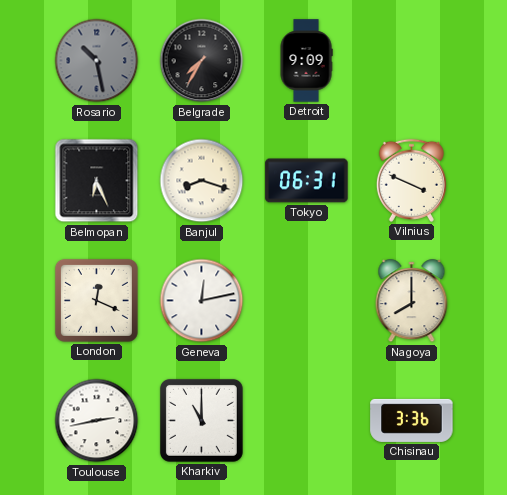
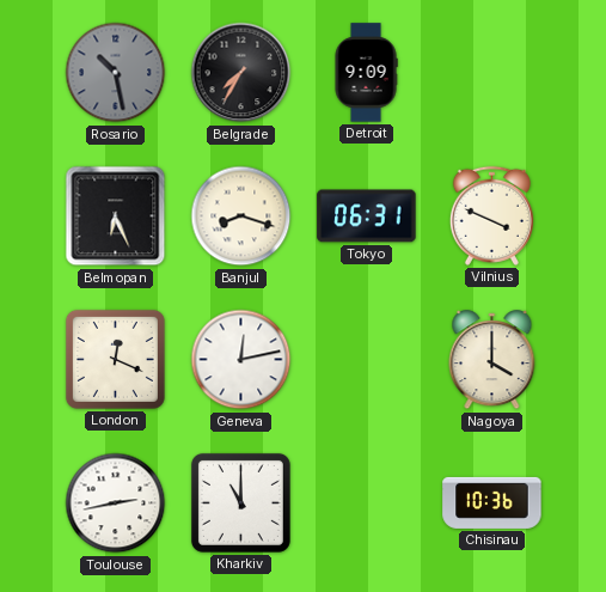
Nagoya: 8:00 -> 4:00
Chisinau: 3:36 -> 10:36
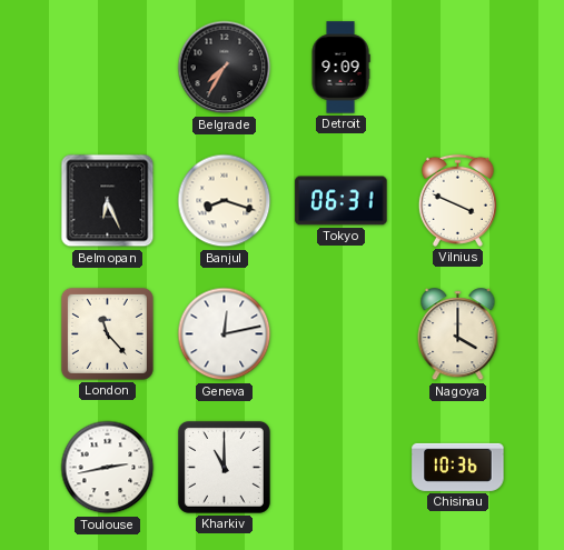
Rosario: 10:28 -> none
London: 12:19 -> 11:23
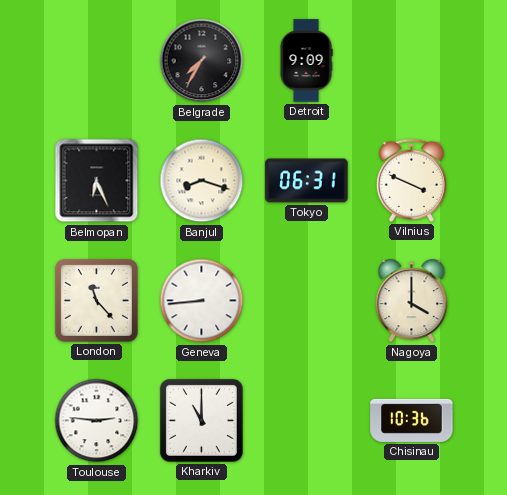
Geneva: 12:13 -> 8:44
Toulouse: 2:43 -> 2:46
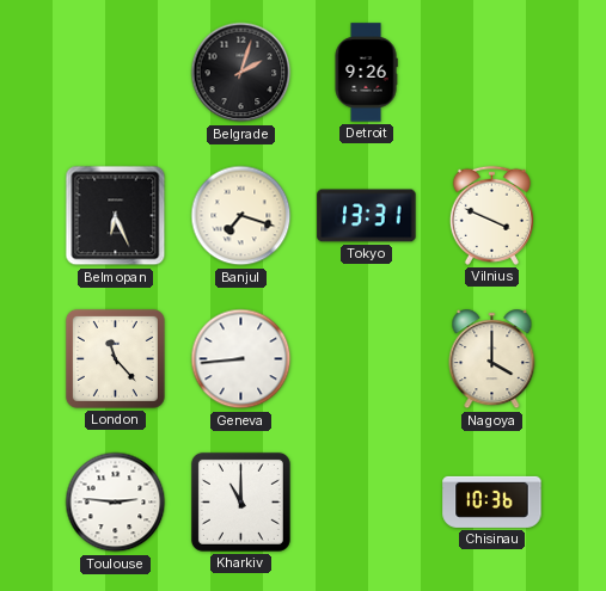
Belgrade: 7:35 -> 2:03
Detroit: 9:09 -> 9:26
Banjul: 8:18 -> 7:18
Tokyo: 06:31 -> 13:31
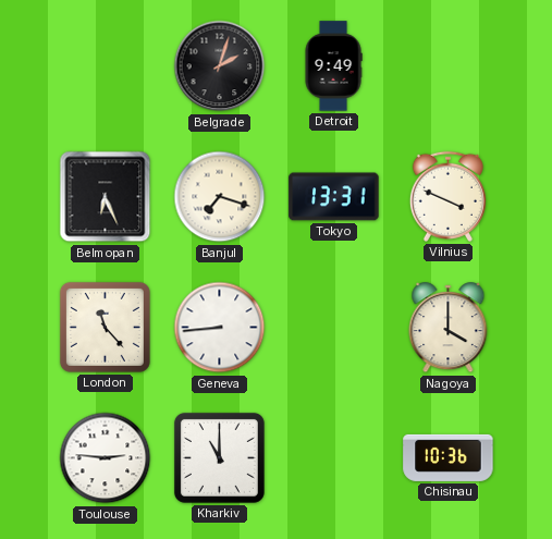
Detroit: 9:26 -> 9:49
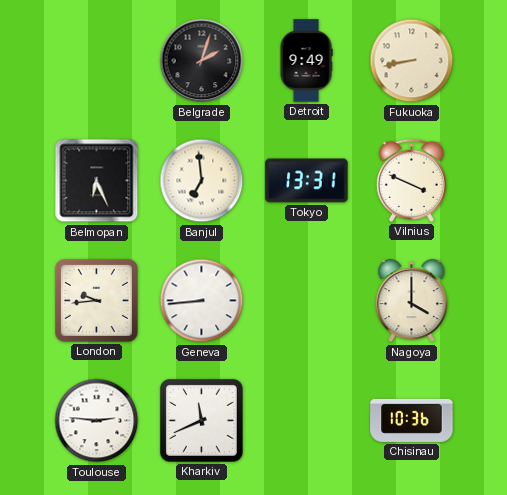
Fukuoka: none -> 8:43
Banjul: 7:18 -> 6:59
London: 11:23 -> 9:44
Kharkiv: 11:00 -> 11:41
